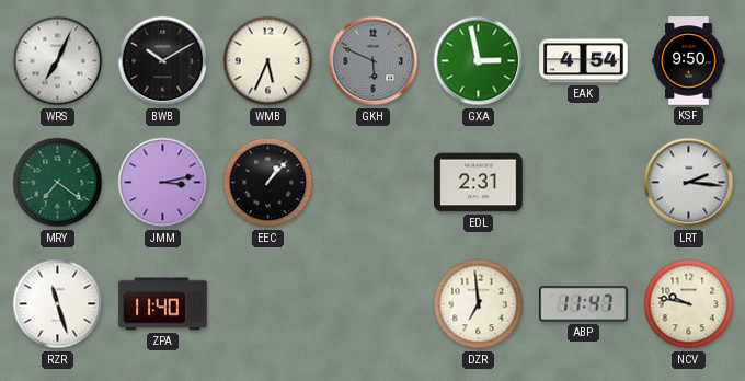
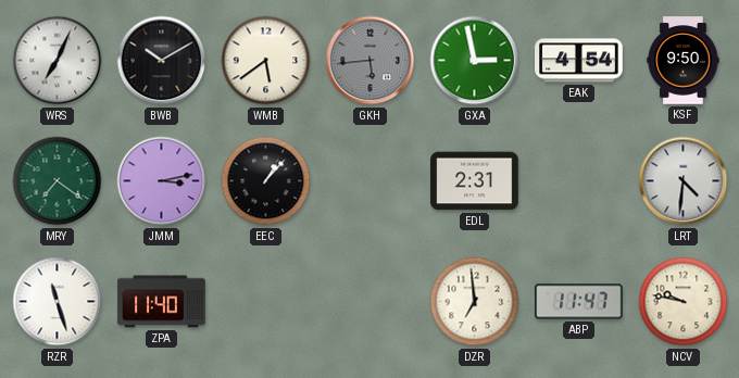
WMB: 5:34 -> 5:39
GKH: 5:49 -> 5:44
LRT: 2:16 -> 4:31
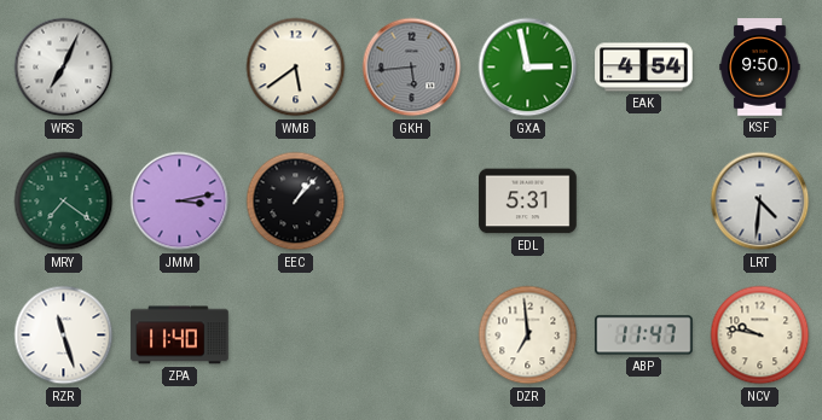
BWB: 10:10 -> none
EDL: 2:31 -> 5:31
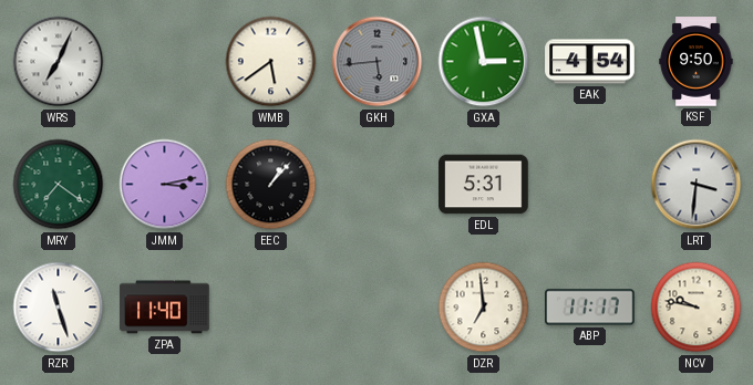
LRT: 4:31 -> 3:31
ABP: 11:47 -> 11:17
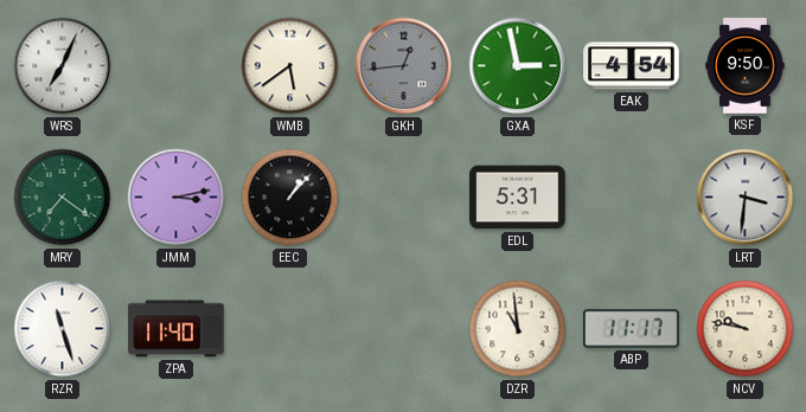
GKH: 5:44 -> 12:44
DZR: 6:59 -> 10:59
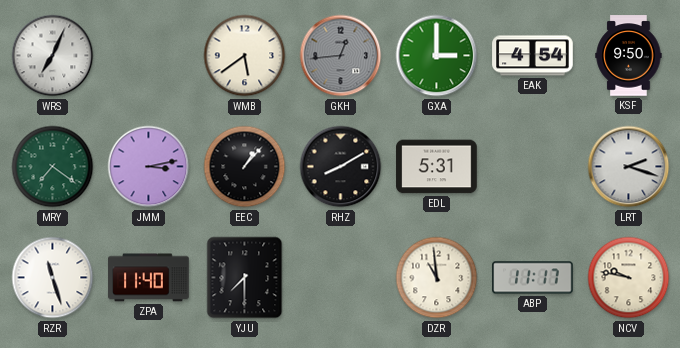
GXA: 2:58 -> 3:00
RHZ: none -> 8:10
LRT: 3:31 -> 2:18
YJU: none -> 7:30
